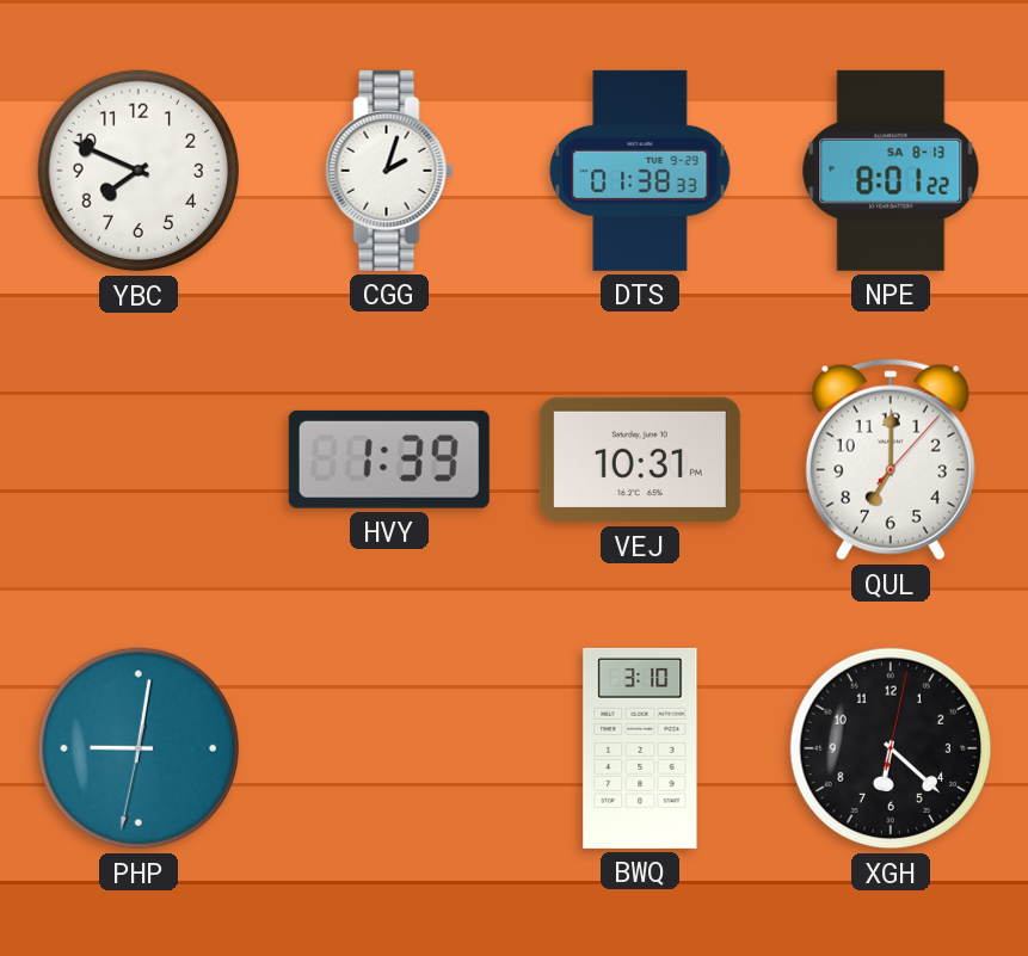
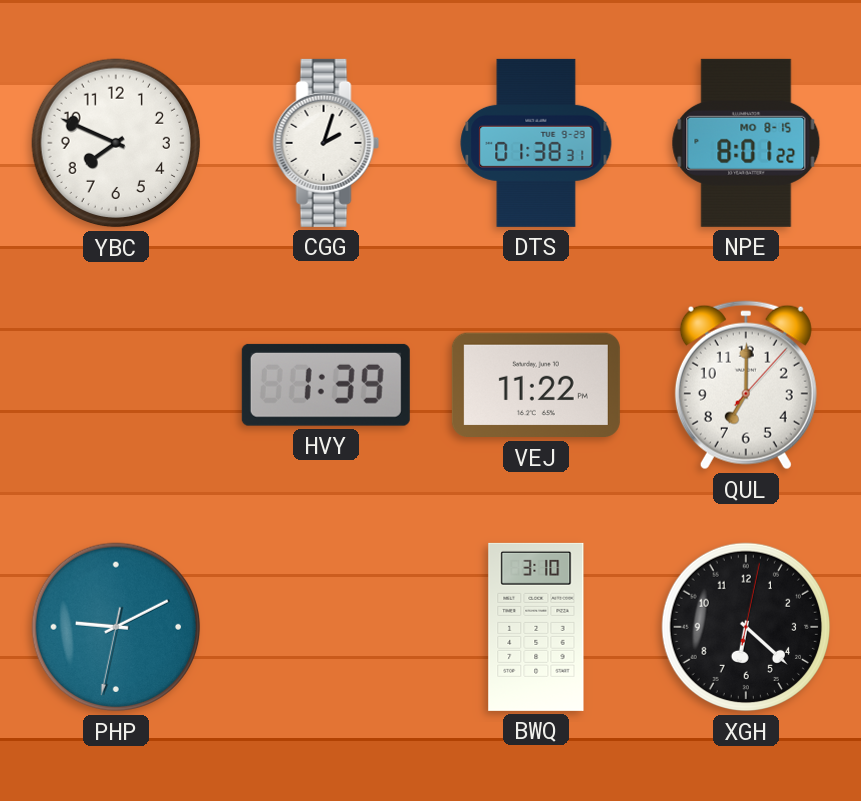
DTS: 01:38:33 -> 01:38:31
NPE date: SA 8-13 -> MO 8-15
VEJ: 10:31 -> 11:22
PHP: 9:01 -> 9:10
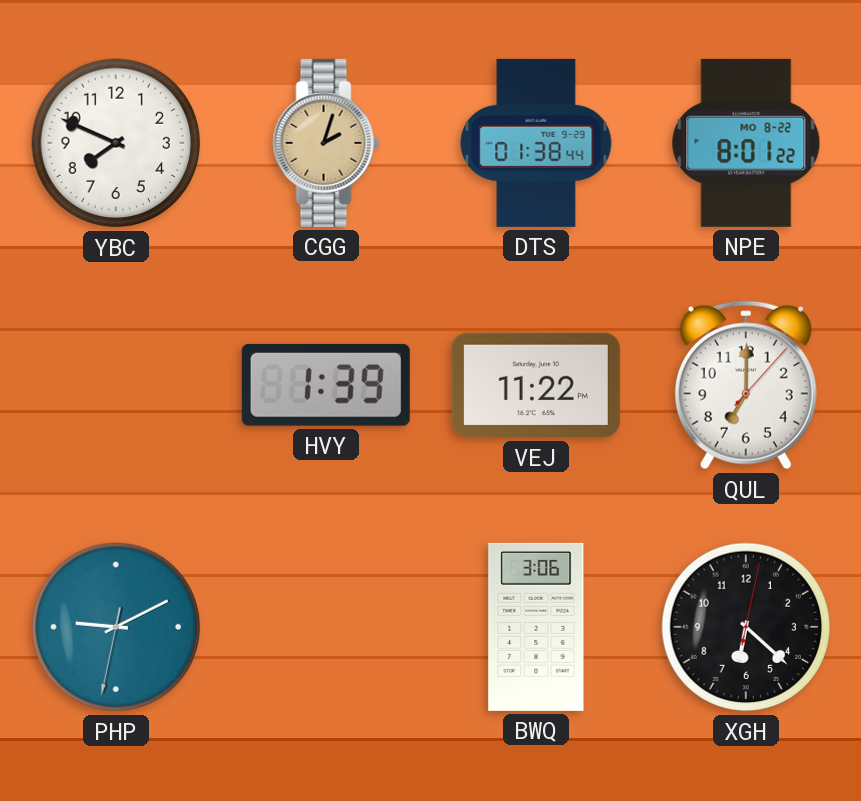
CGG dial: white -> champagne
DTS: 01:38:31 -> 01:38:44
NPE date: MO 8-15 -> MO 8-22
BWQ: 3:10 -> 3:06
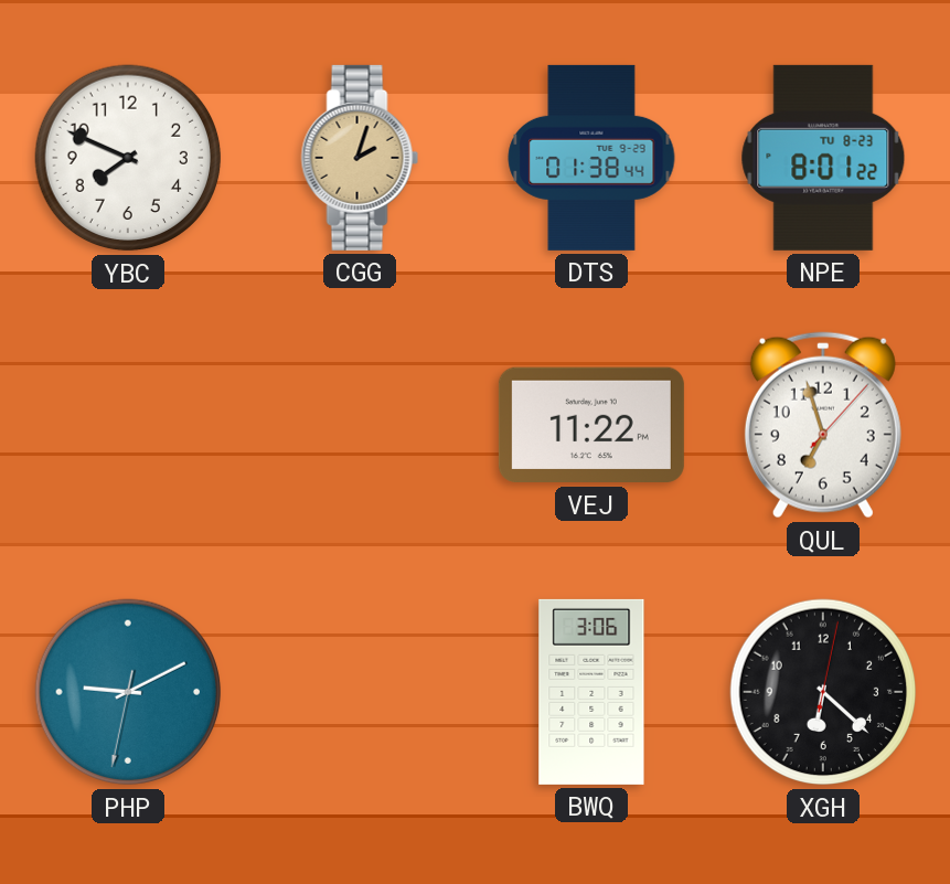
NPE date: MO 8-22 -> TU 8-23
HVY: 1:39 -> none
QUL: 7:00 -> 6:57
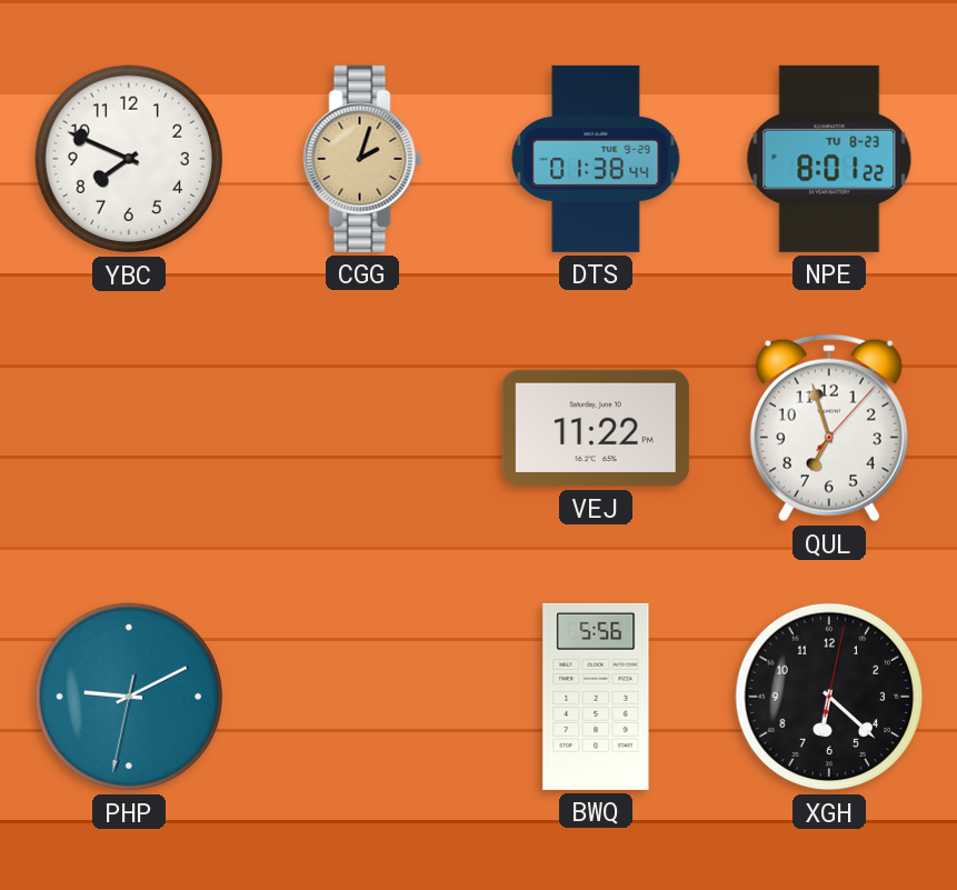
BWQ: 3:06 -> 5:56
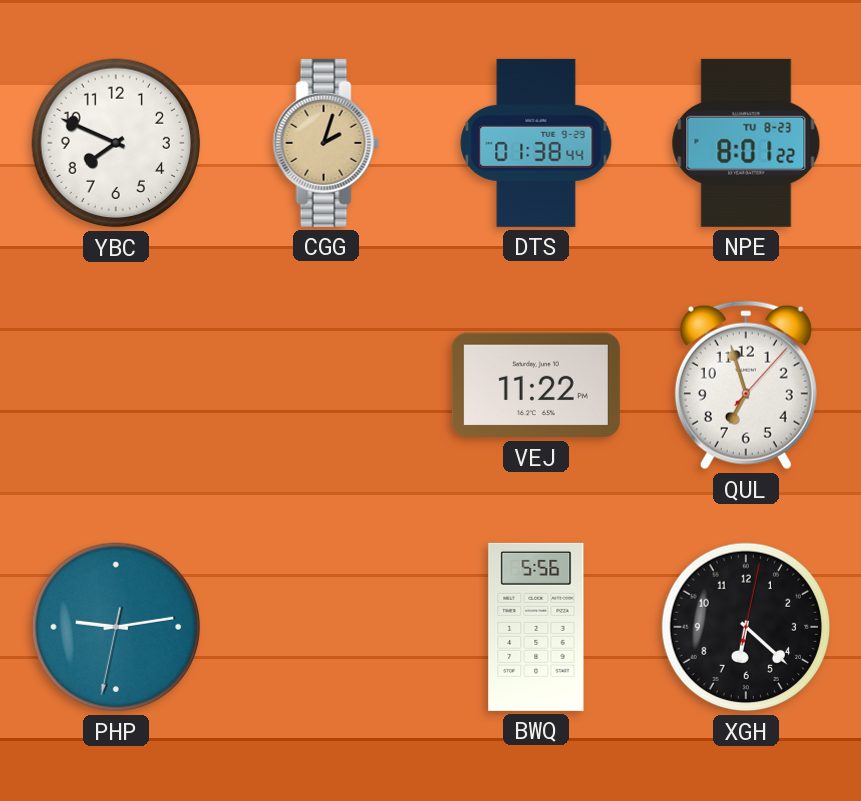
PHP: 9:10 -> 9:13
